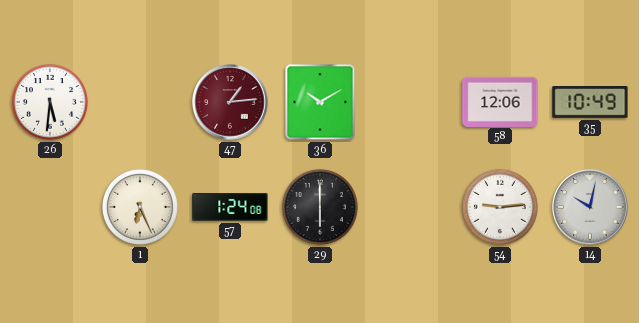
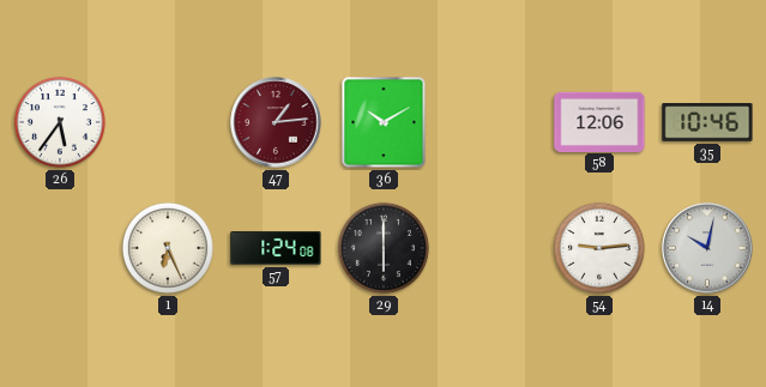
26: 5:31 -> 5:36
35: 10:49 -> 10:46
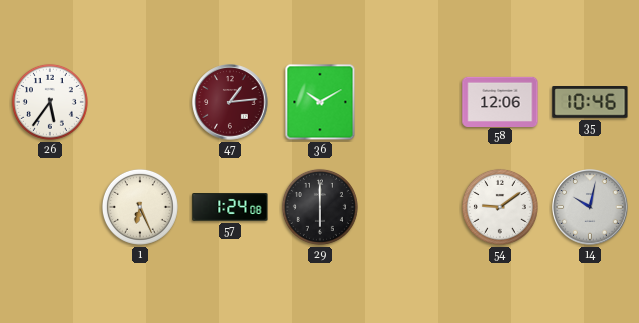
54: 9:14 -> 9:09
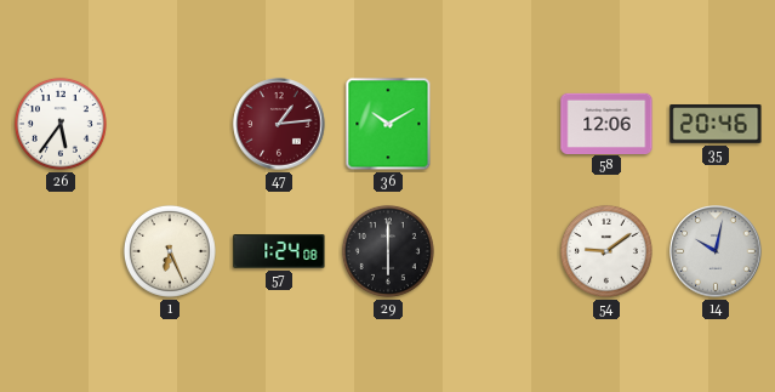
35: 10:46 -> 20:46
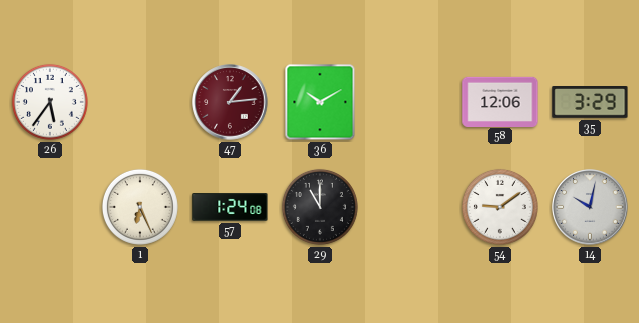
35: 20:46 -> 3:29
29: 6:00 -> 11:00
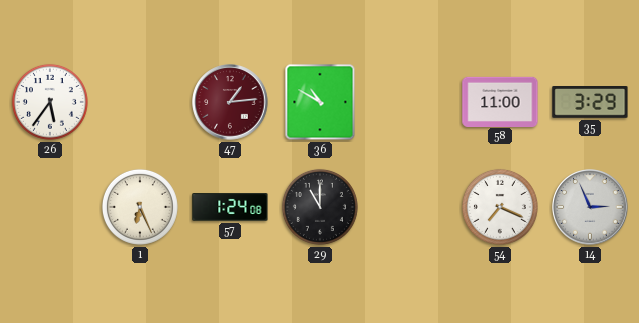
36: 10:10 -> 10:50
58: 12:06 -> 11:00
54: 9:09 -> 7:19
14: 10:02 -> 2:56
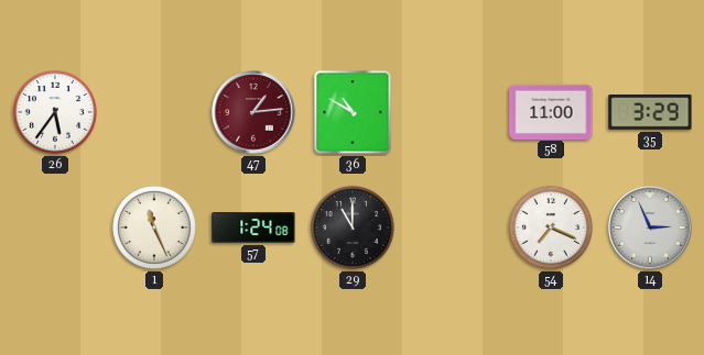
1: 6:26 -> 11:26
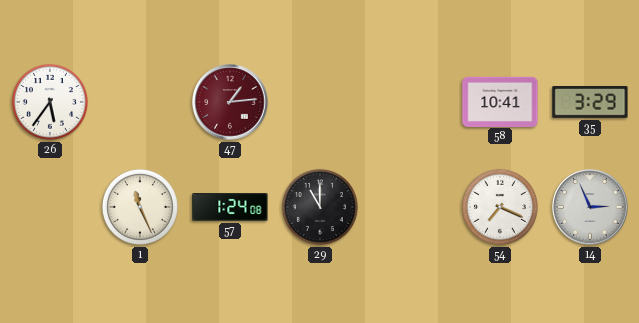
36: 10:50 -> none
58: 11:00 -> 10:41
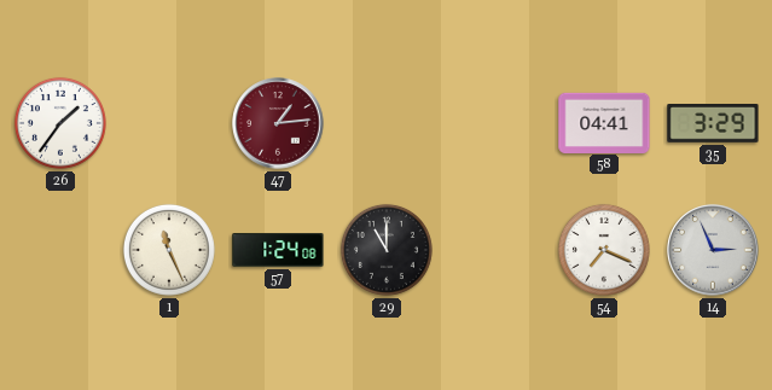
26: 5:36 -> 1:36
58: 10:41 -> 04:41
